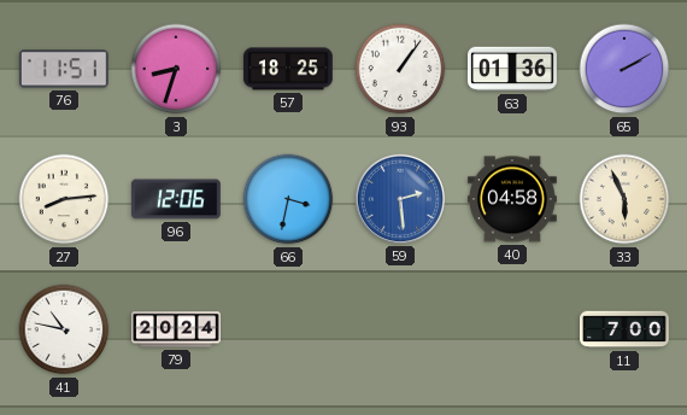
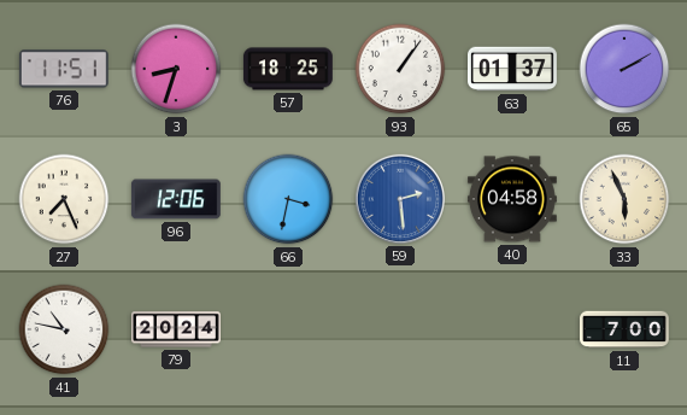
63: 01:36 -> 01:37
27: 8:14 -> 7:26
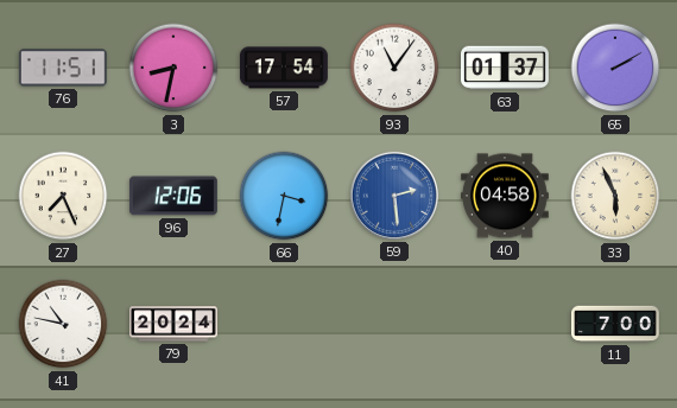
3: 8:33 -> 8:32
57: 18:25 -> 17:54
93: 1:06 -> 11:06
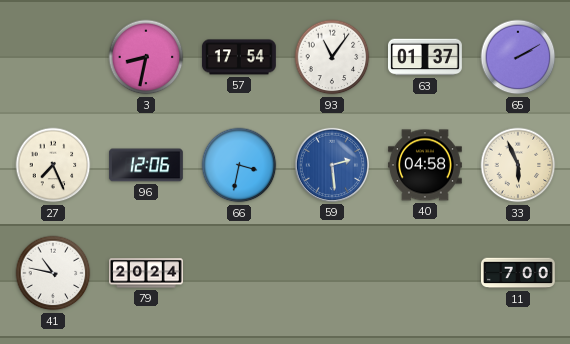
76: 11:51 -> none
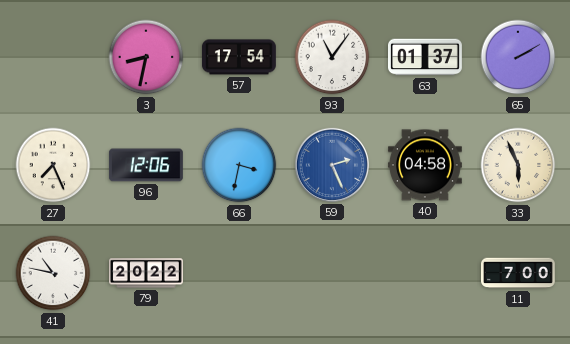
59: 2:29 -> 2:26
79: 20:24 -> 20:22
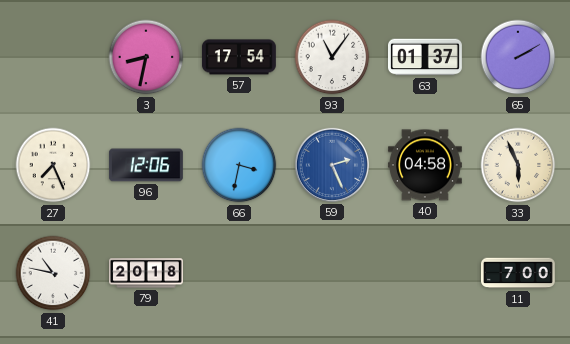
79: 20:22 -> 20:18
